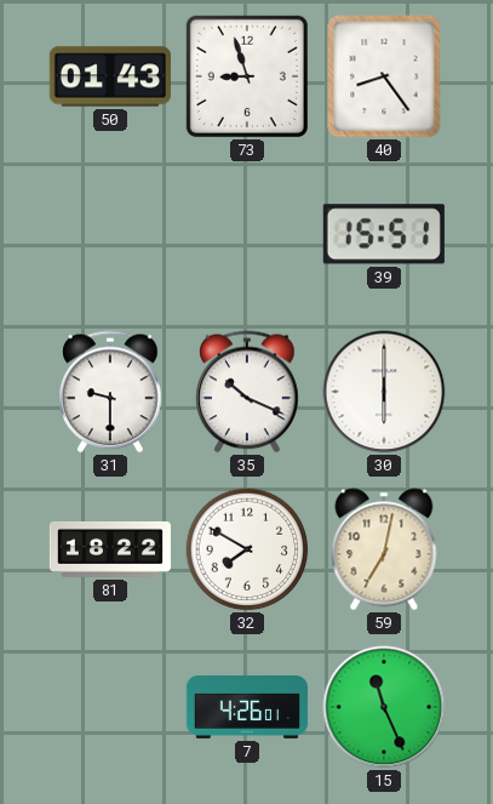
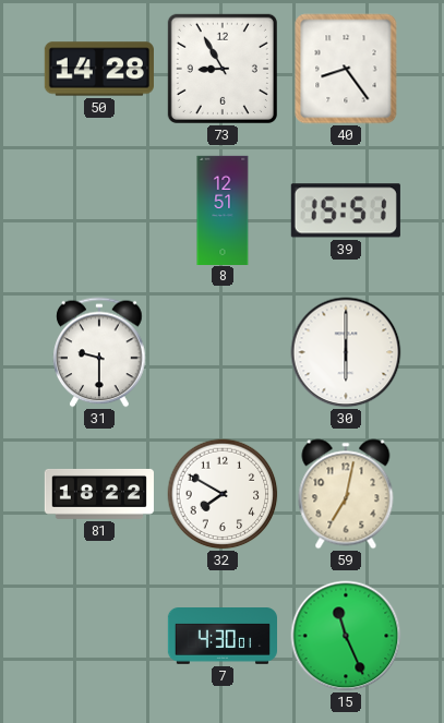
50: 01:43 -> 14:28
73: 8:57 -> 8:55
8: none -> 12:51
35: 10:19 -> none
7: 4:26 -> 4:30
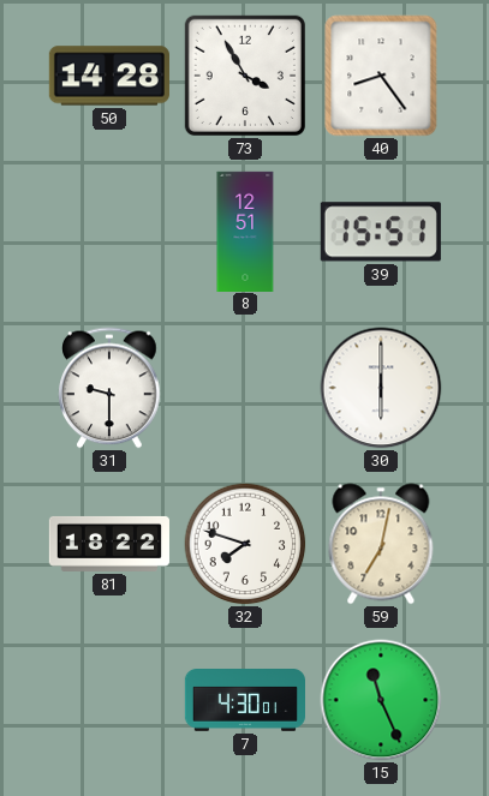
73: 8:55 -> 3:55
32: 7:50 -> 7:48
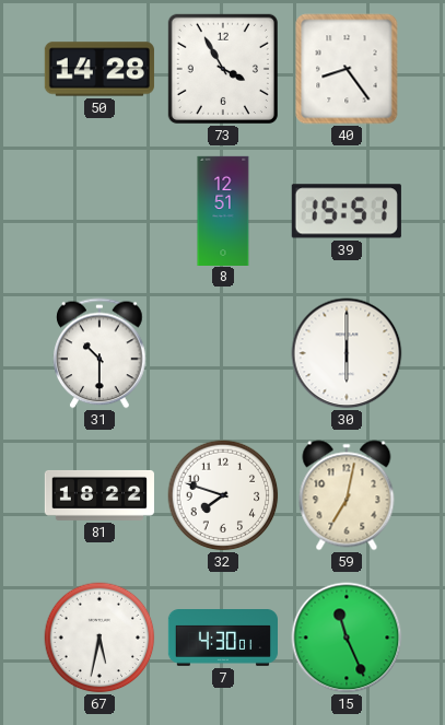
31: 9:30 -> 10:30
67: none -> 5:32
